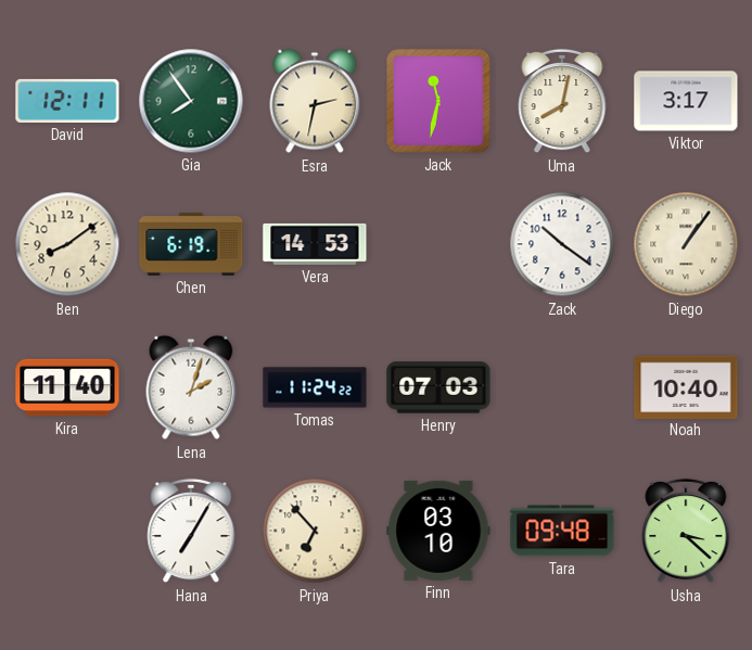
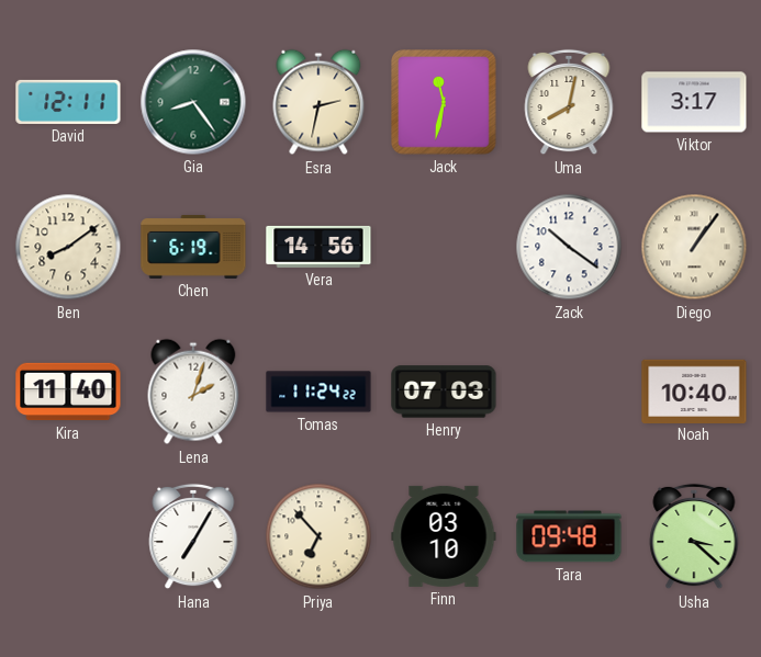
Gia: 7:54 -> 8:24
Vera: 14:53 -> 14:56
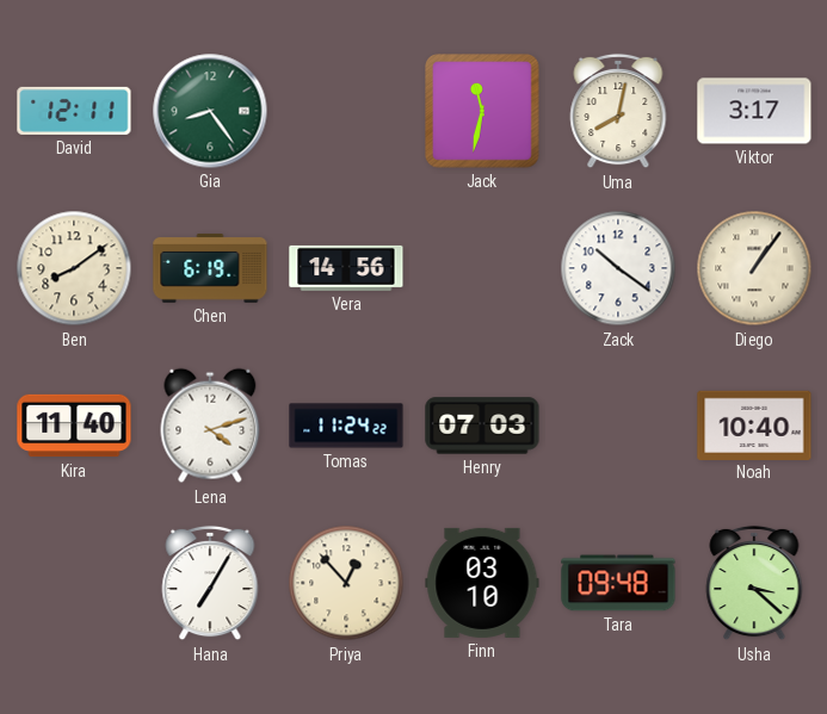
Esra: 2:32 -> none
Lena: 2:03 -> 4:12
Priya: 6:53 -> 12:53
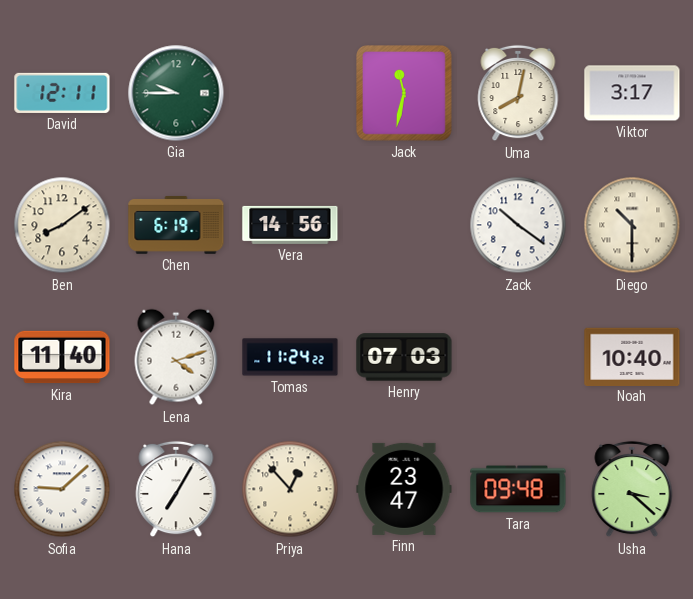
Gia: 8:24 -> 9:45
Diego: 1:06 -> 10:30
Sofia: none -> 9:08
Finn: 03:10 -> 23:47
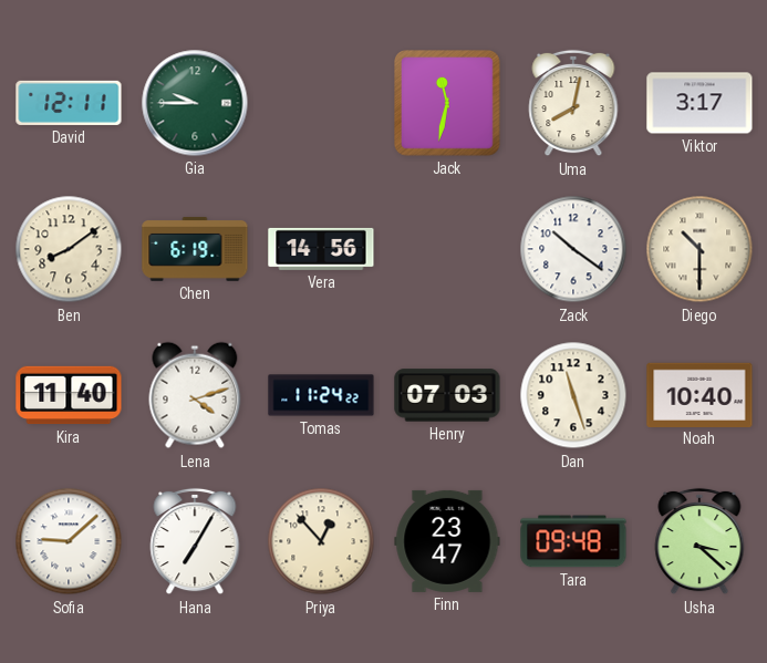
Dan: none -> 11:27
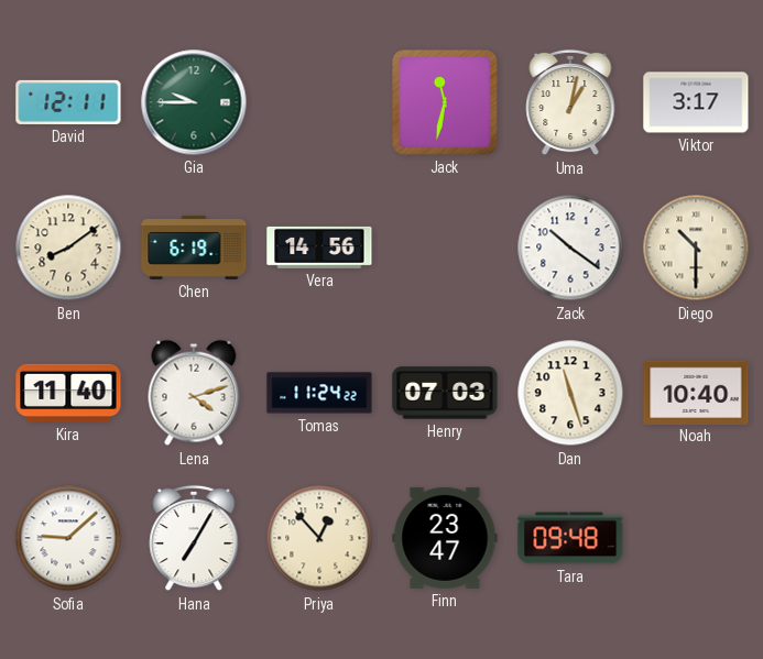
Uma: 8:02 -> 1:02
Usha: 3:22 -> none
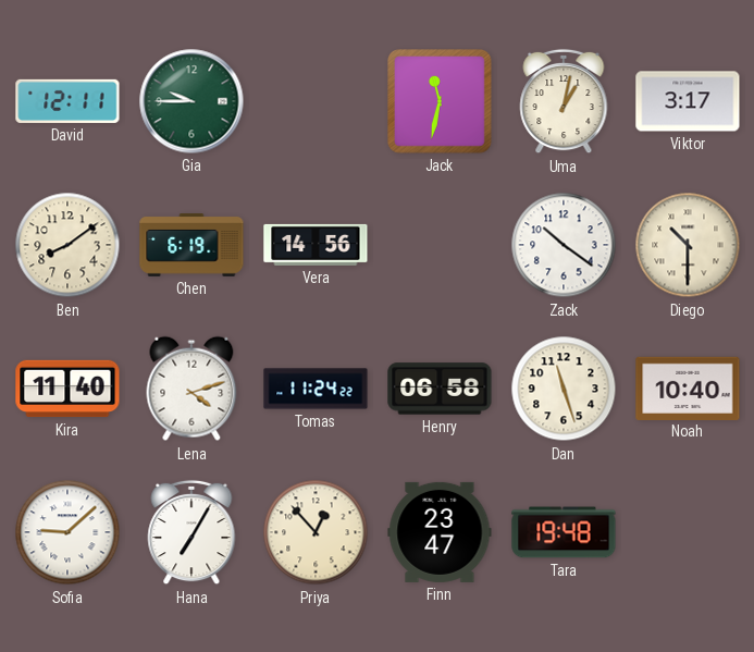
Henry: 07:03 -> 06:58
Tara: 09:48 -> 19:48
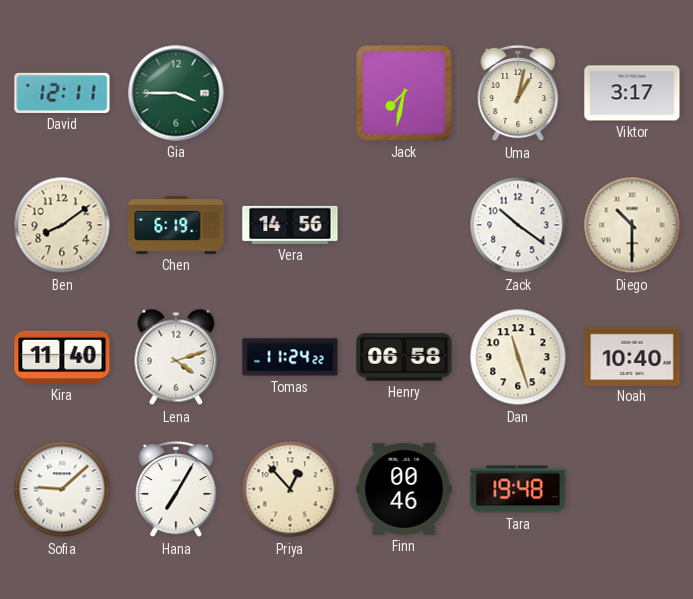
Gia: 9:45 -> 3:45
Jack: 11:32 -> 7:32
Finn: 23:47 -> 00:46
